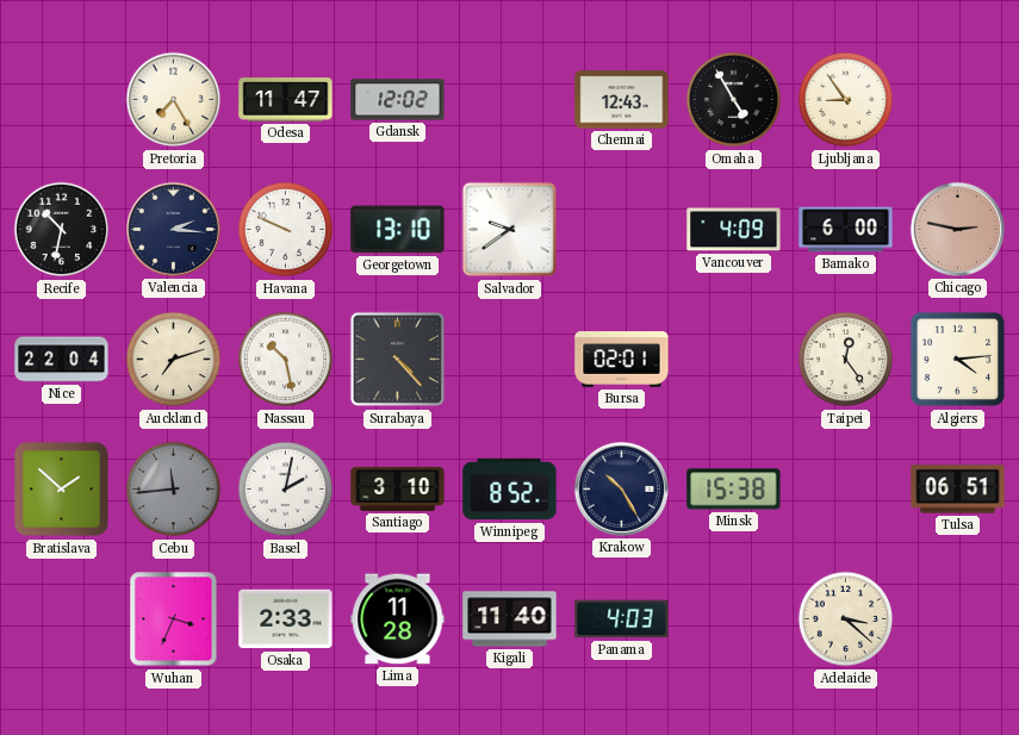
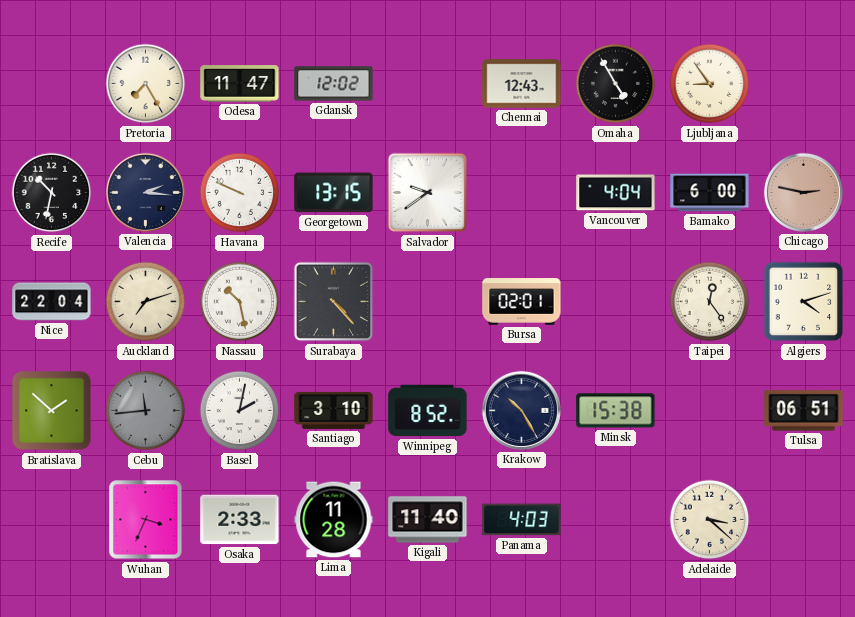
Georgetown: 13:10 -> 13:15
Vancouver: 4:09 -> 4:04
Algiers: 4:14 -> 4:12
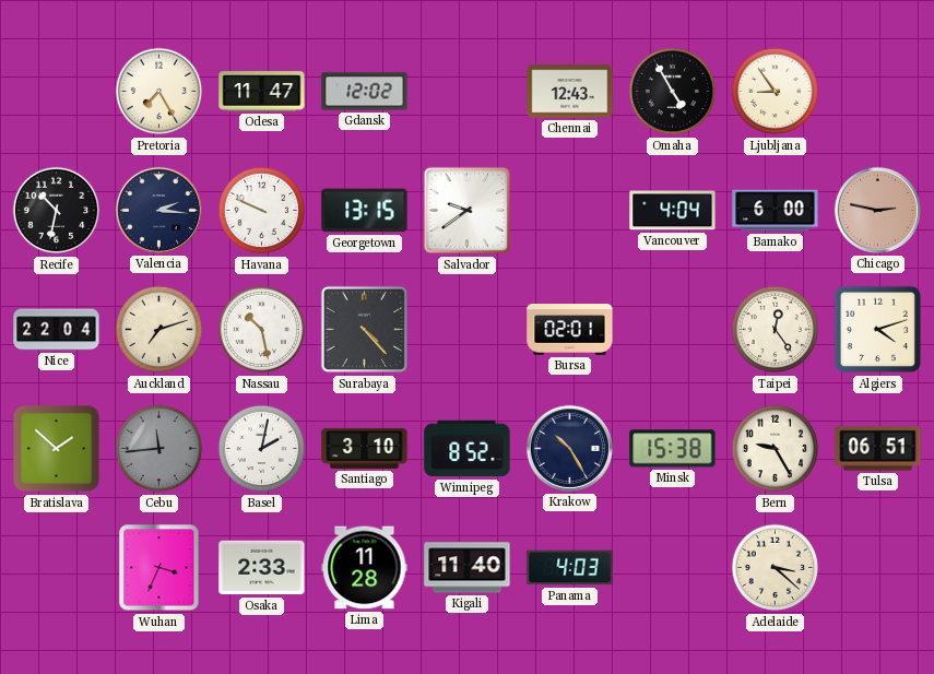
Bern: none -> 9:25
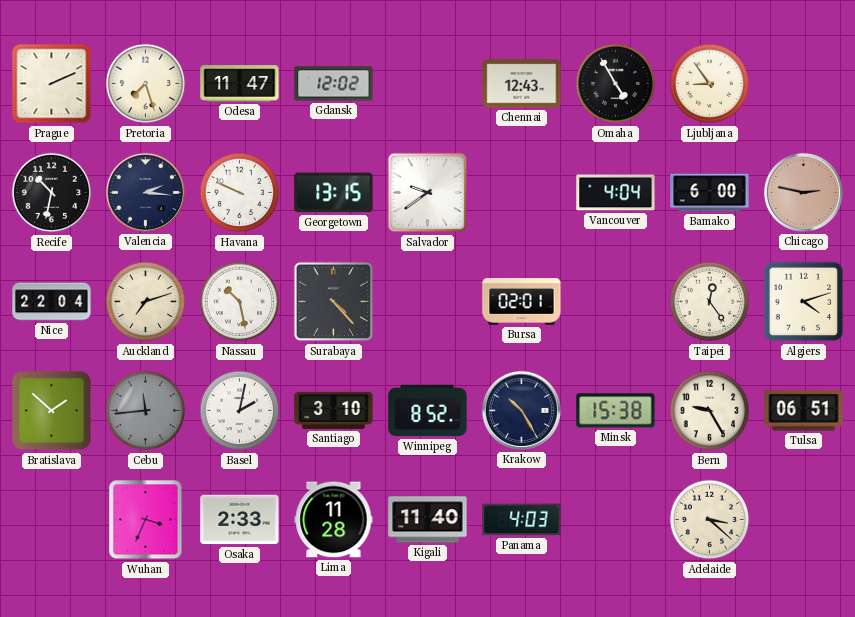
Prague: none -> 2:11
Pretoria: 7:25 -> 7:27
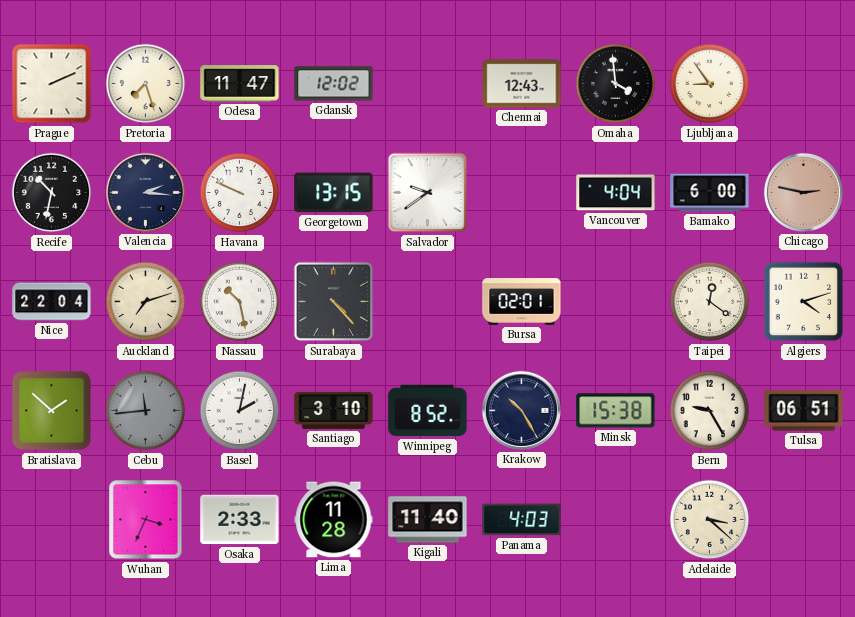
Omaha: 4:55 -> 3:59
Taipei: 12:24 -> 12:21
